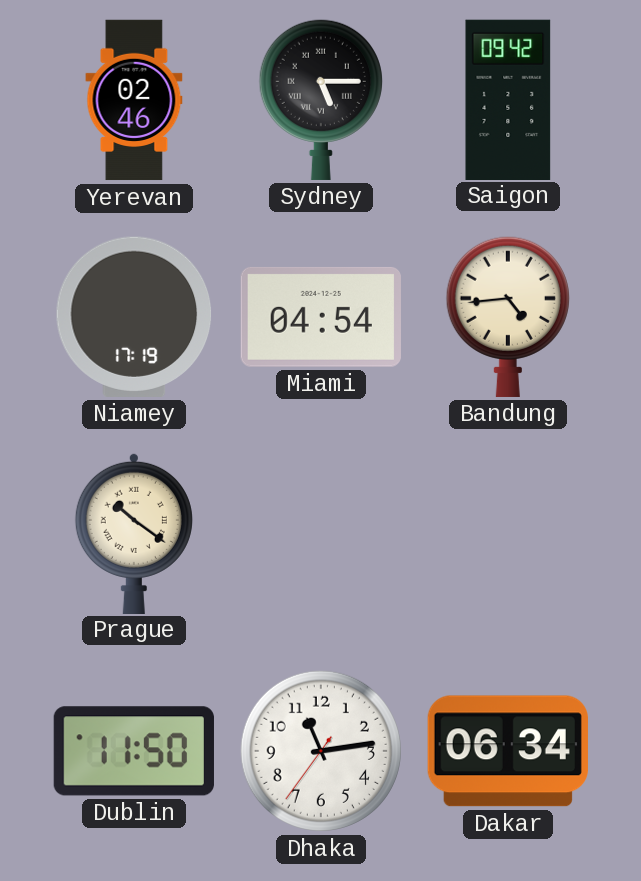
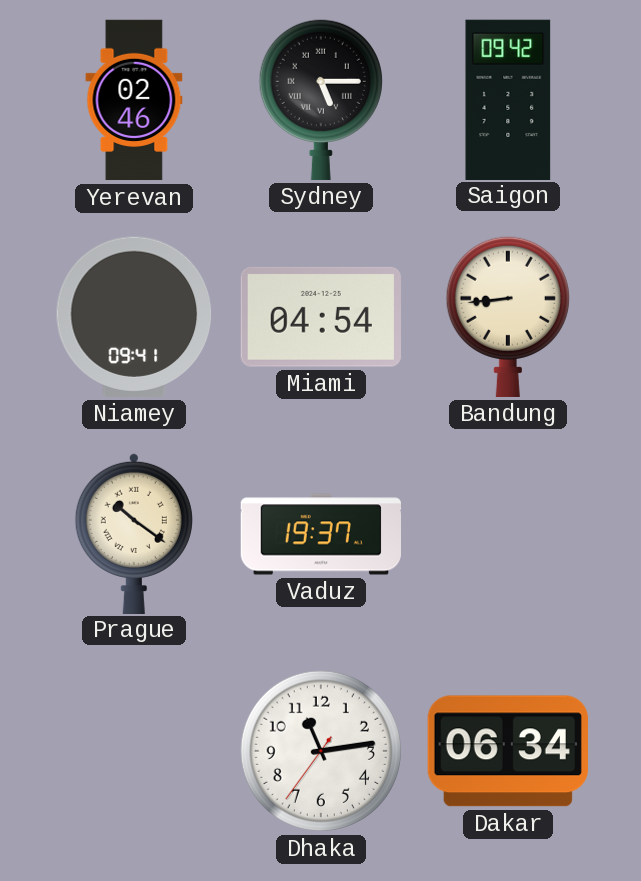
Niamey: 17:19 -> 09:41
Bandung: 4:44 -> 8:44
Vaduz: none -> 19:37
Dublin: 11:50 -> none
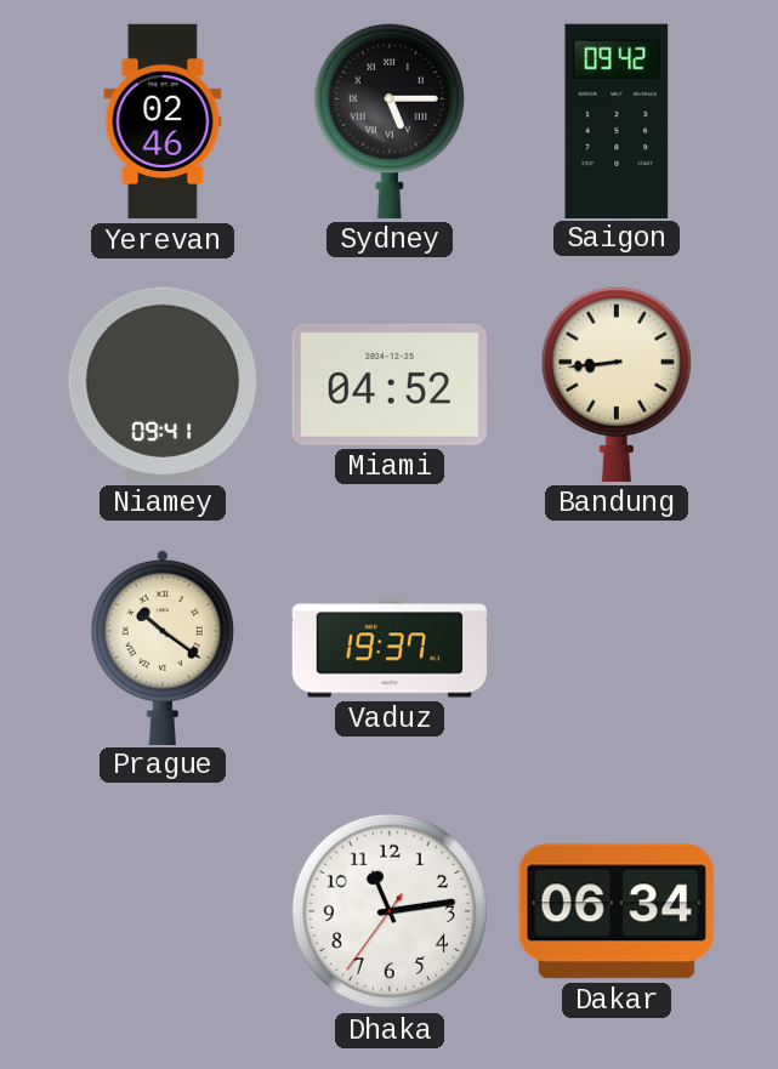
Miami: 04:54 -> 04:52
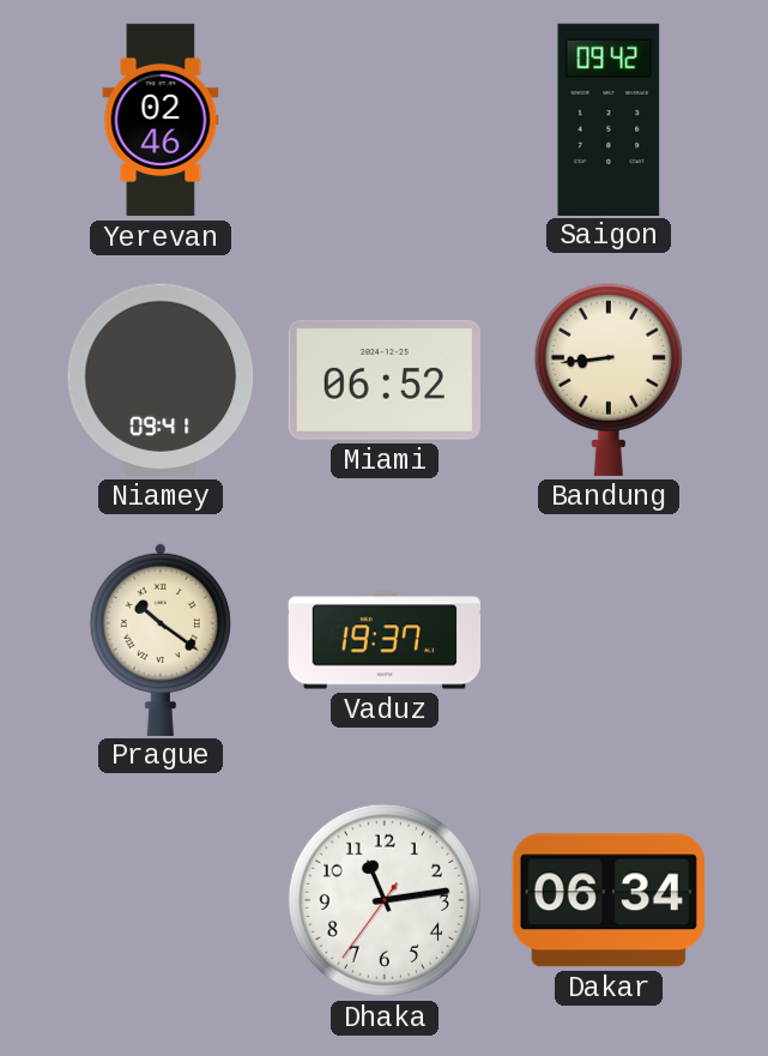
Sydney: 5:15 -> none
Miami: 04:52 -> 06:52
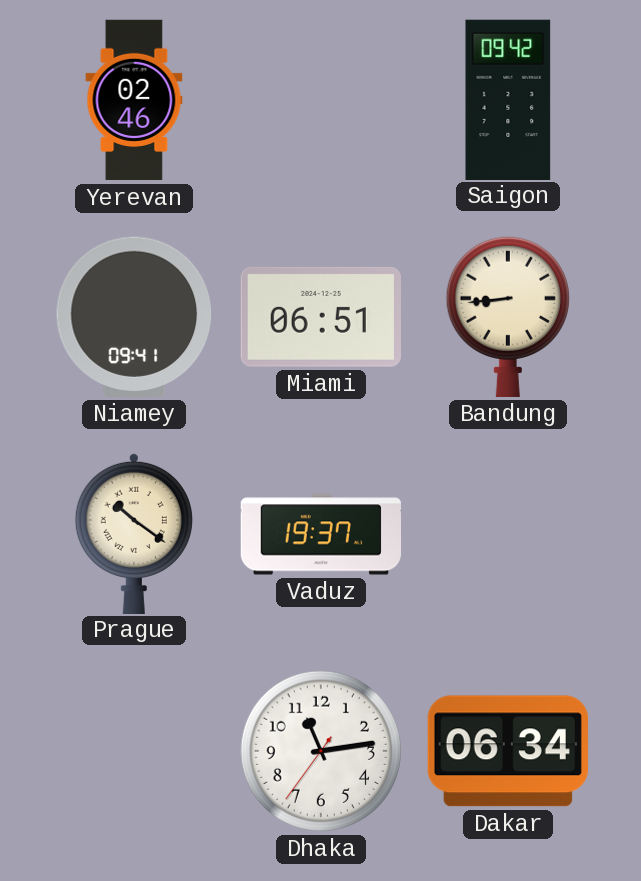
Miami: 06:52 -> 06:51
